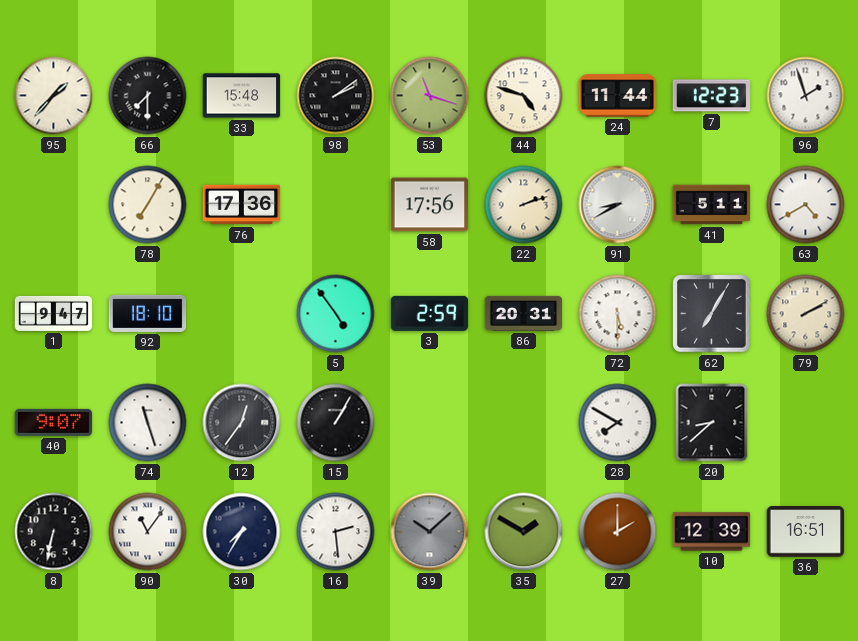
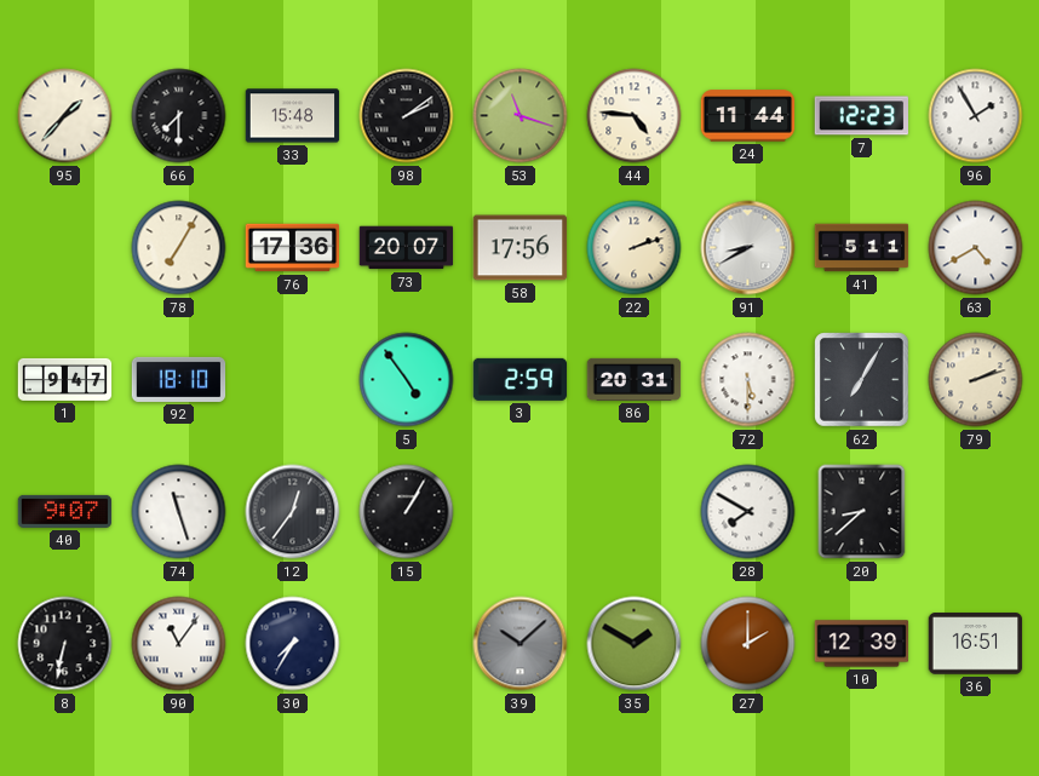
44: 4:48 -> 4:46
96: 1:57 -> 1:55
73: none -> 20:07
79: 2:10 -> 2:12
16: 2:29 -> none
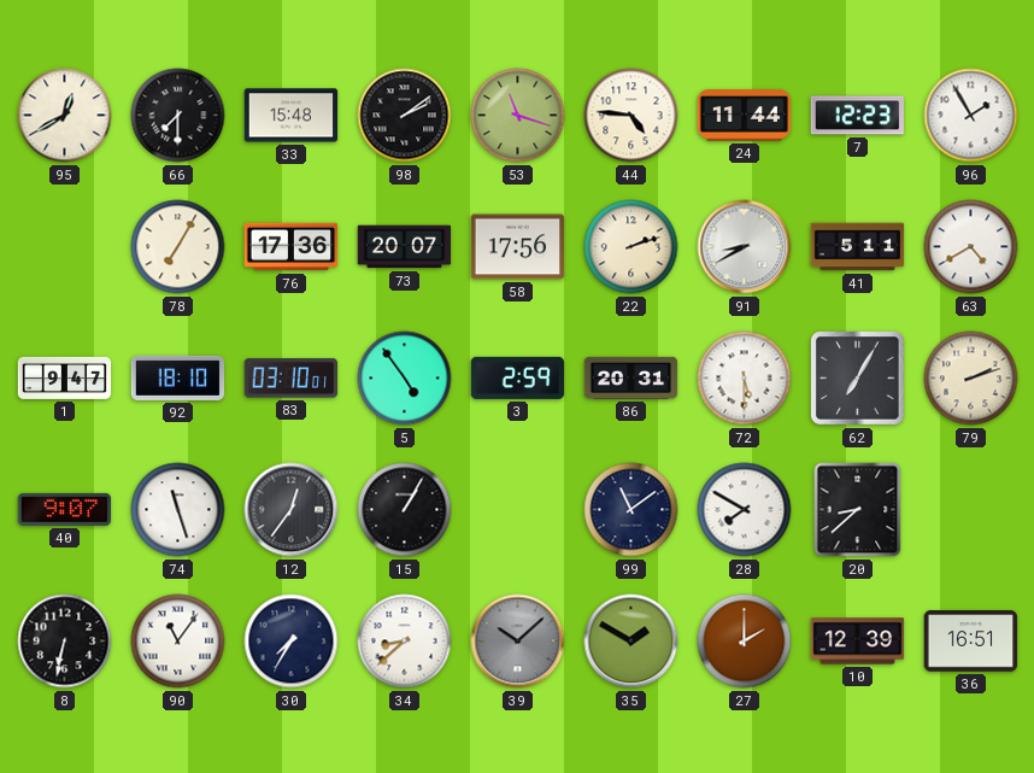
95: 1:37 -> 12:40
83: none -> 03:10
99: none -> 11:09
34: none -> 8:38
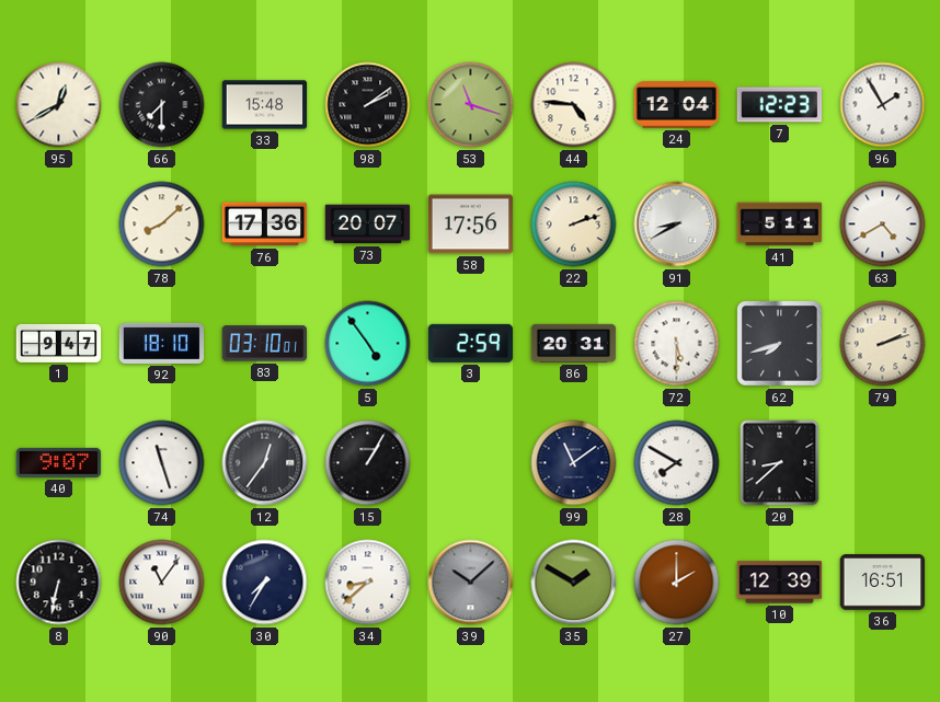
24: 11:44 -> 12:04
78: 7:05 -> 8:08
62: 7:05 -> 7:42
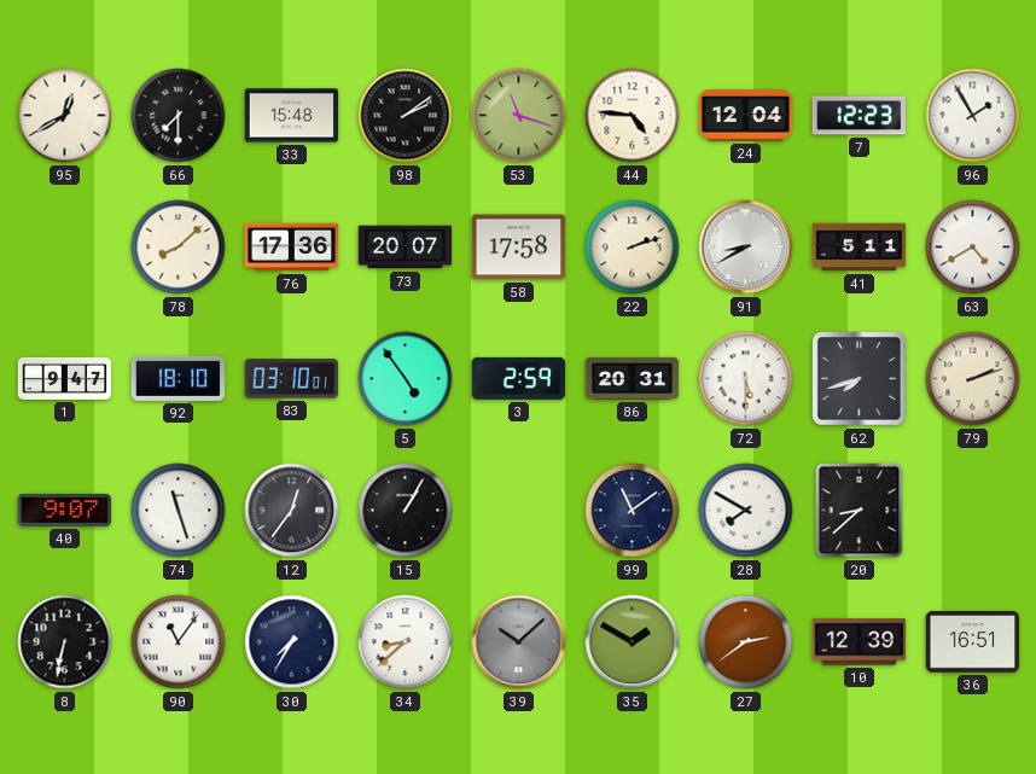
58: 17:56 -> 17:58
27: 2:00 -> 2:39
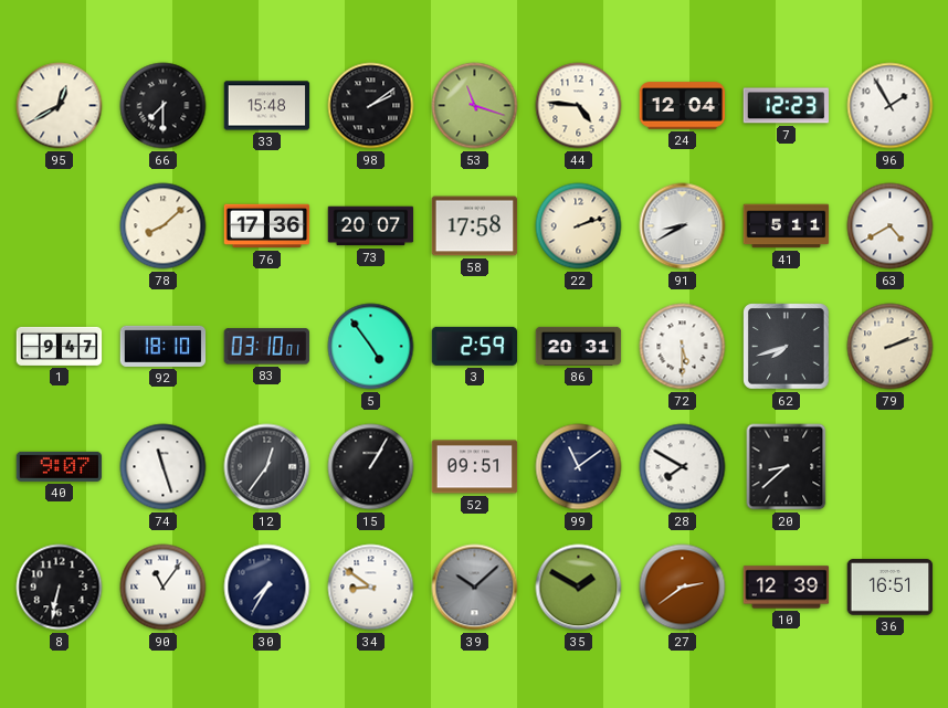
52: none -> 09:51
34: 8:38 -> 8:51
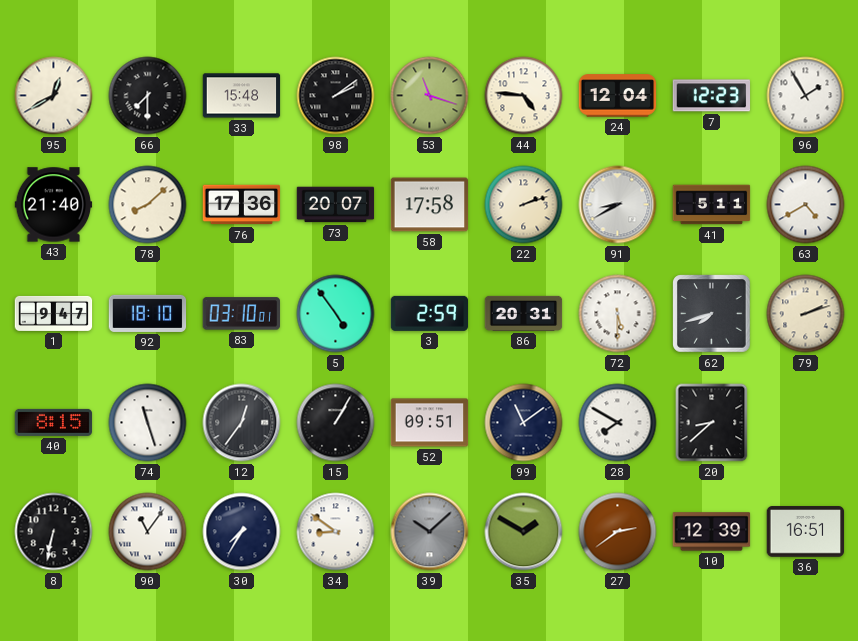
43: none -> 21:40
40: 9:07 -> 8:15
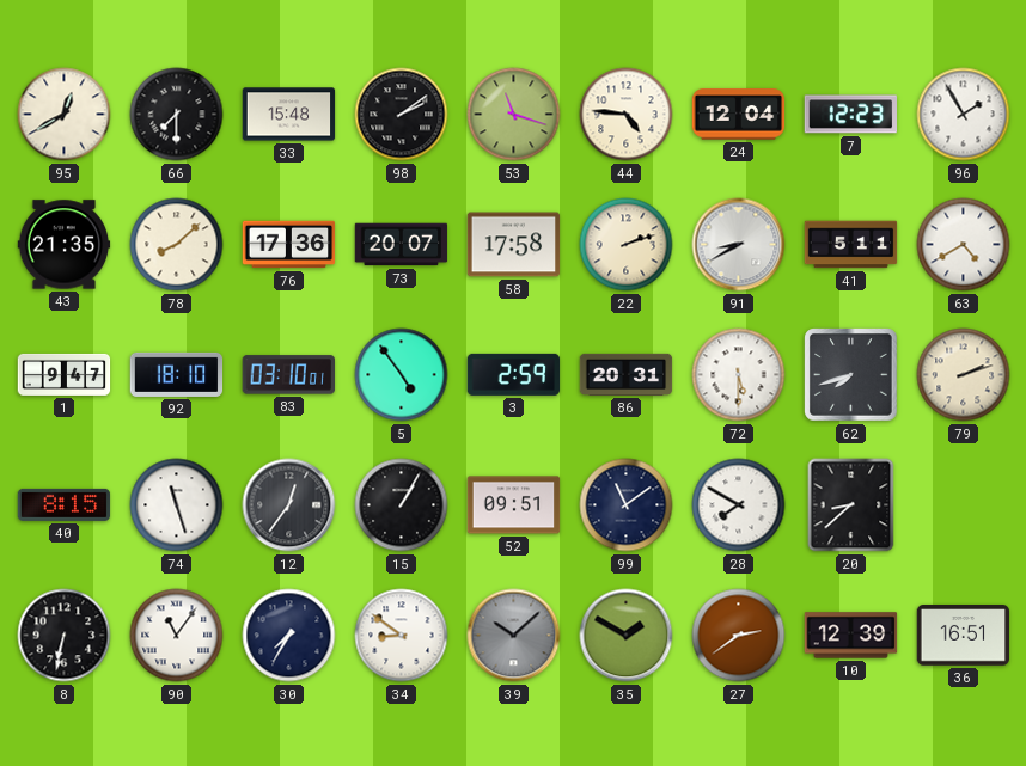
43: 21:40 -> 21:35
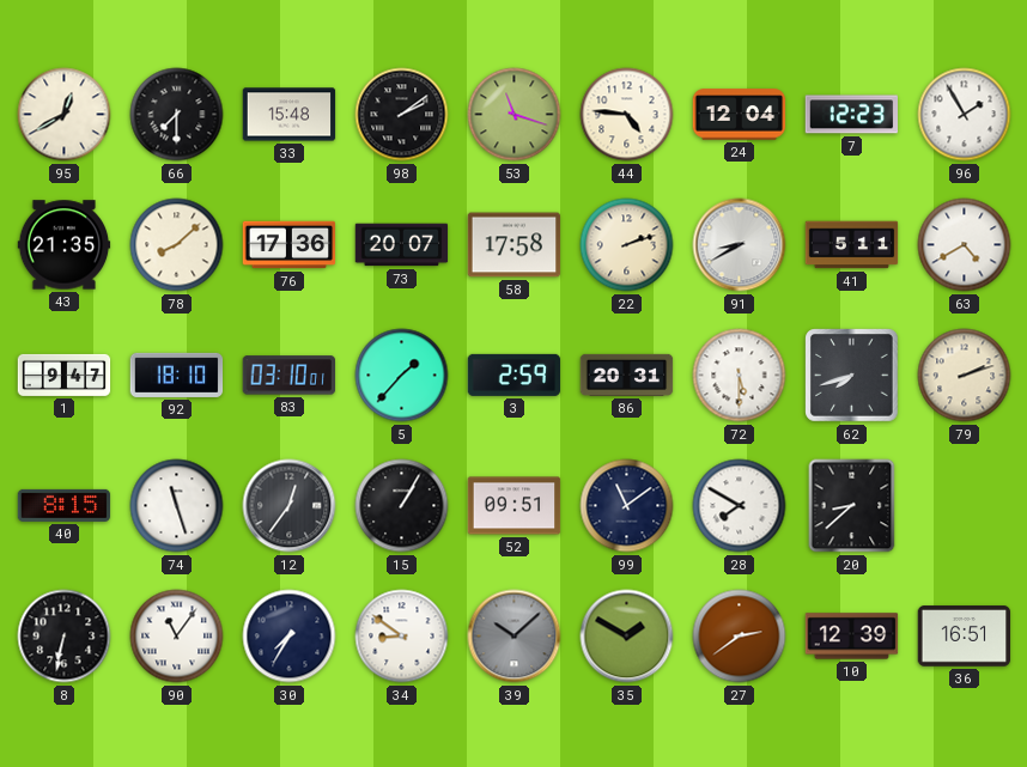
5: 4:54 -> 1:37
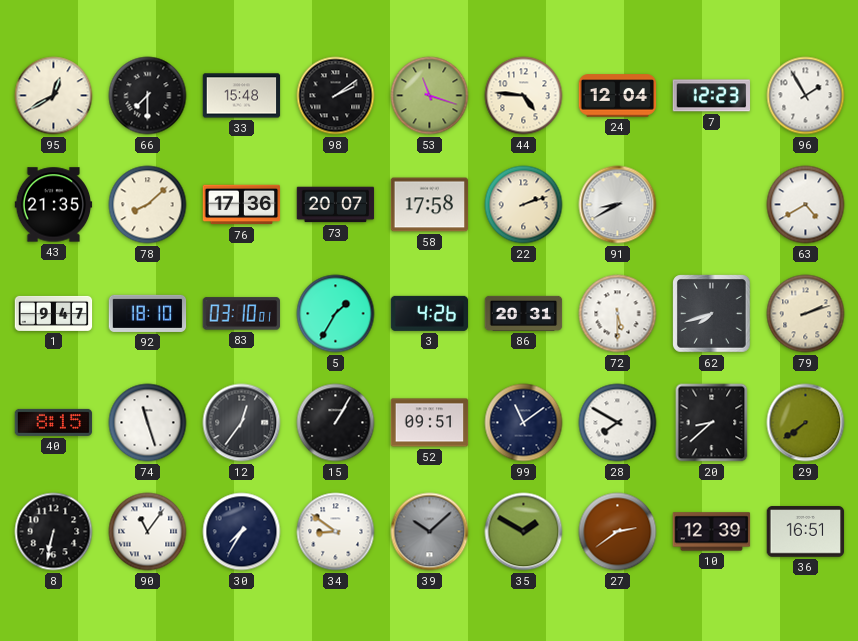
41: 5:11 -> none
5: 1:37 -> 1:35
3: 2:59 -> 4:26
29: none -> 7:39
